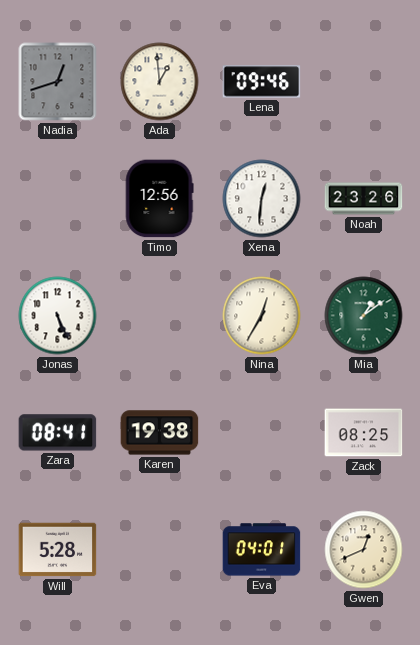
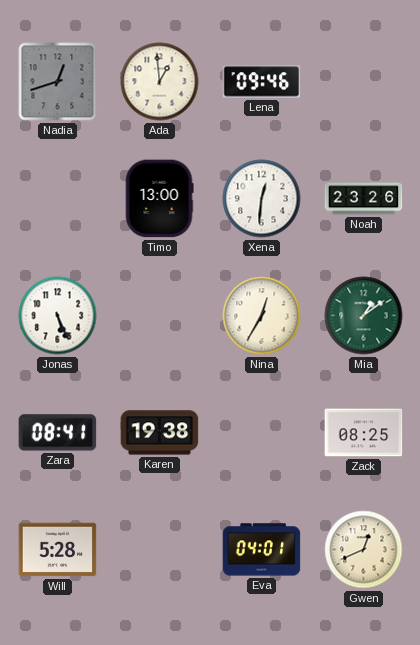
Timo: 12:56 -> 13:00
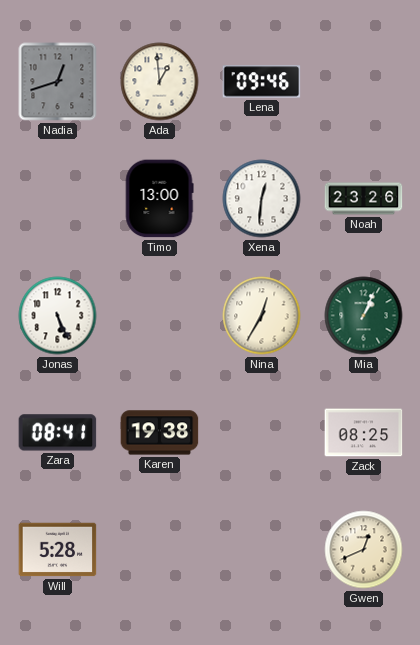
Mia: 1:09 -> 1:04
Eva: 04:01 -> none
